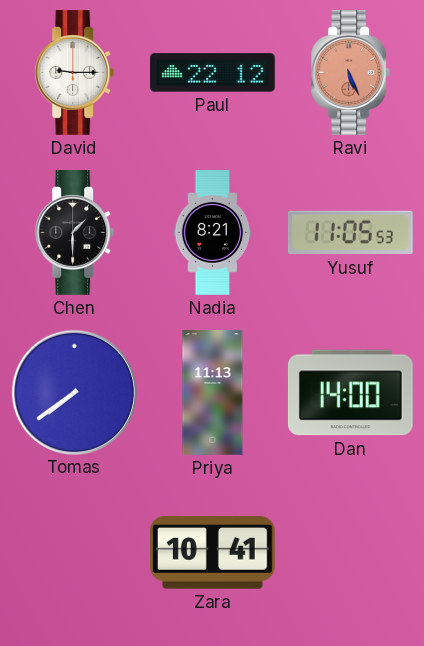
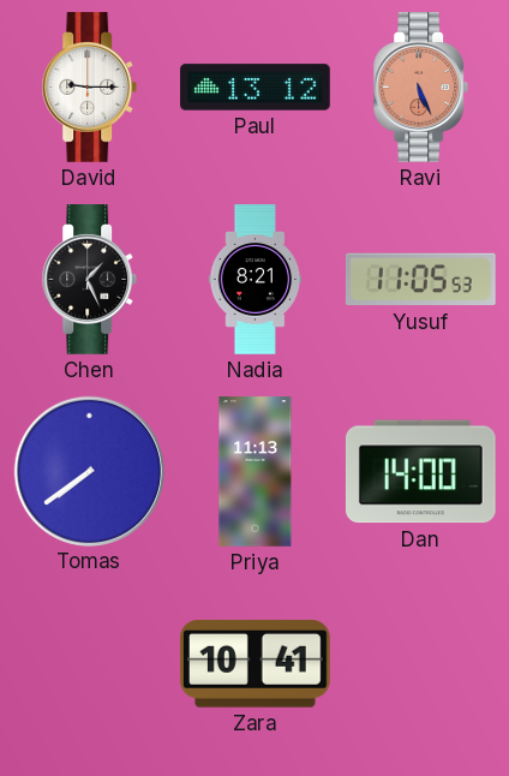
Paul: 22:12 -> 13:12
Chen: 1:30 -> 1:26
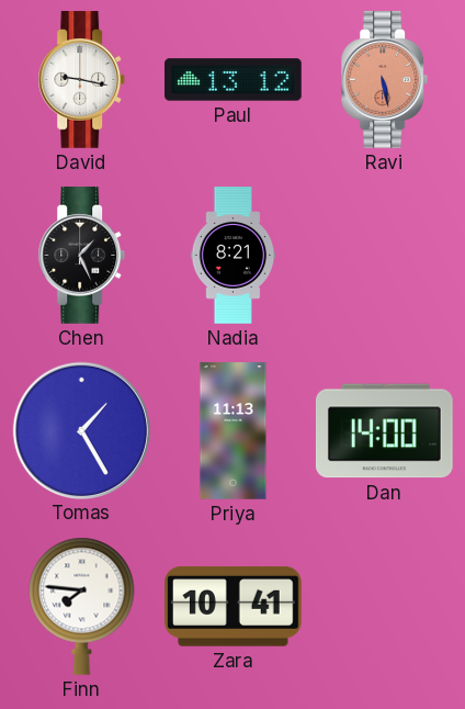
David: 9:15 -> 9:17
Ravi: 5:26 -> 5:28
Yusuf: 11:05 -> none
Tomas: 7:39 -> 1:25
Finn: none -> 7:46
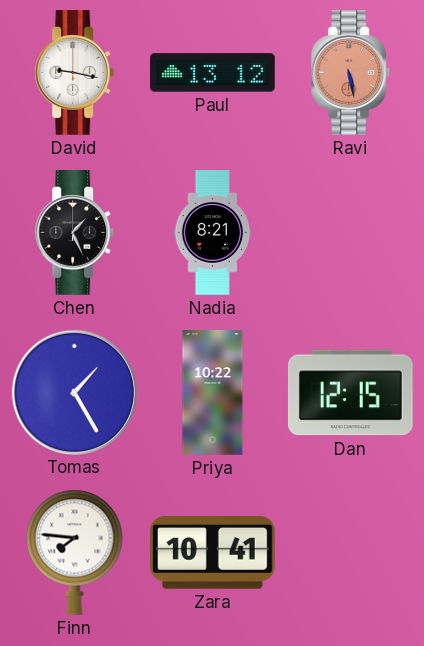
Priya: 11:13 -> 10:22
Dan: 14:00 -> 12:15
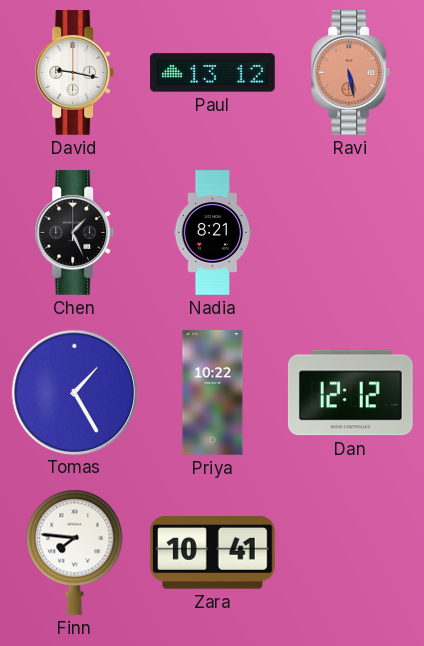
Dan: 12:15 -> 12:12
